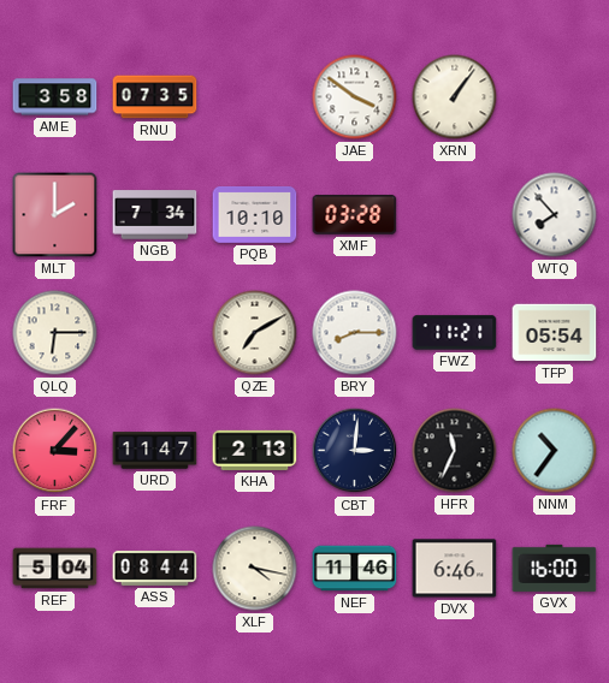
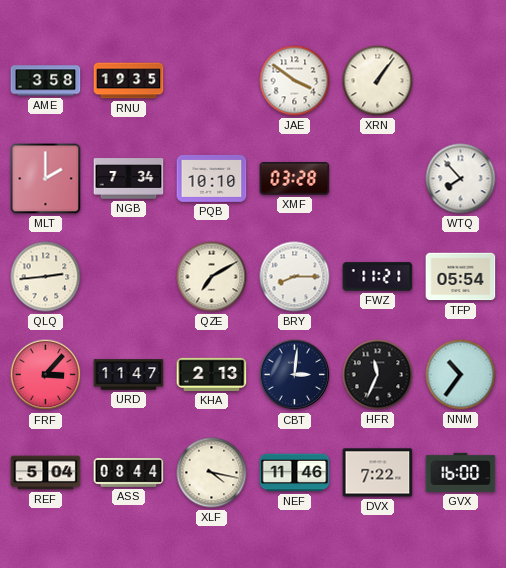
RNU: 07:35 -> 19:35
QLQ: 6:15 -> 2:44
DVX: 6:46 -> 7:22
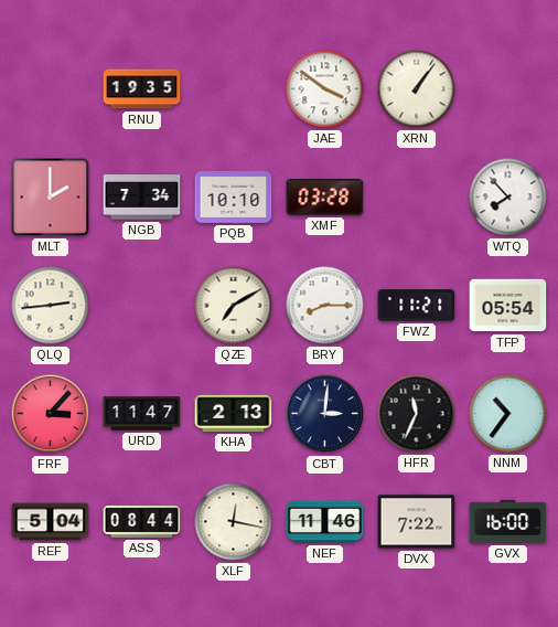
AME: 3:58 -> none
XLF: 4:17 -> 12:17
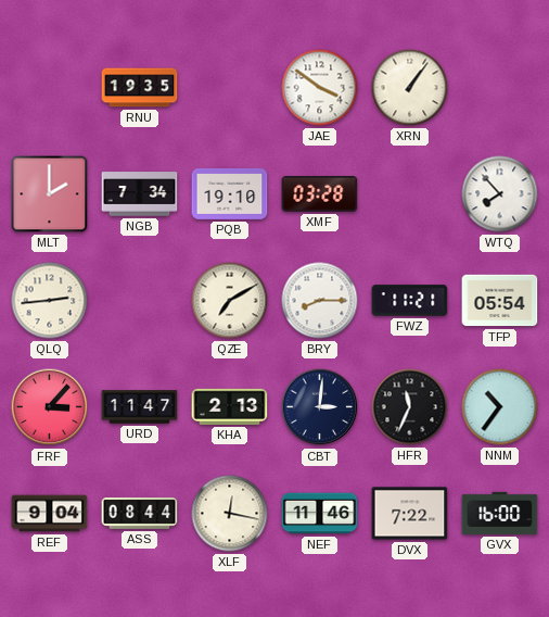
PQB: 10:10 -> 19:10
REF: 5:04 -> 9:04
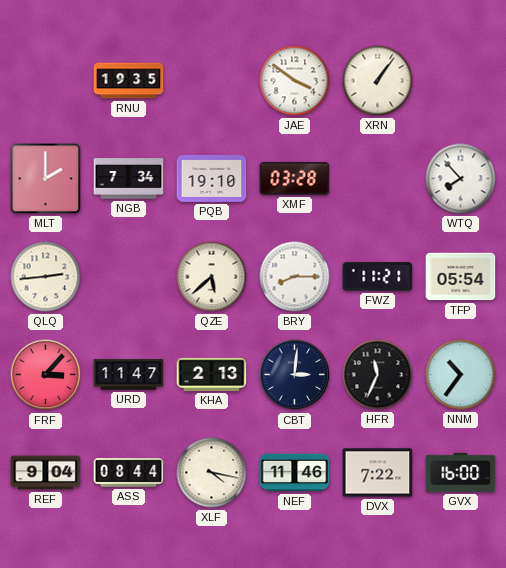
QZE: 7:10 -> 5:38
XLF: 12:17 -> 4:17
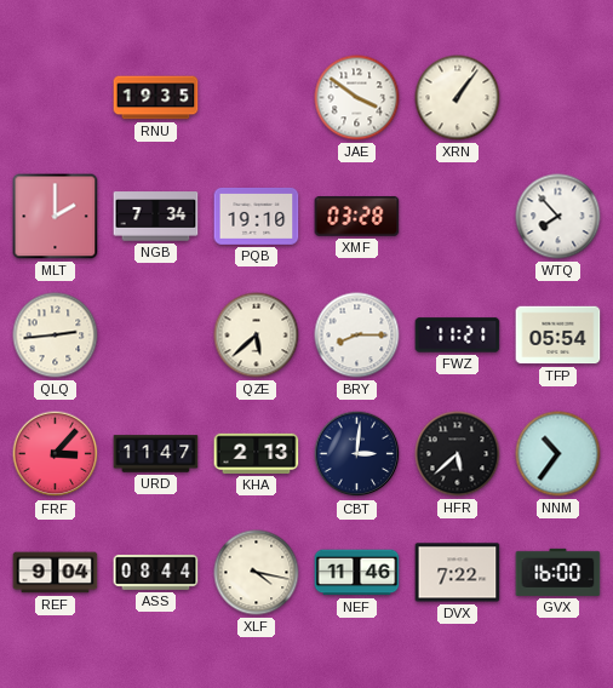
HFR: 11:34 -> 5:38
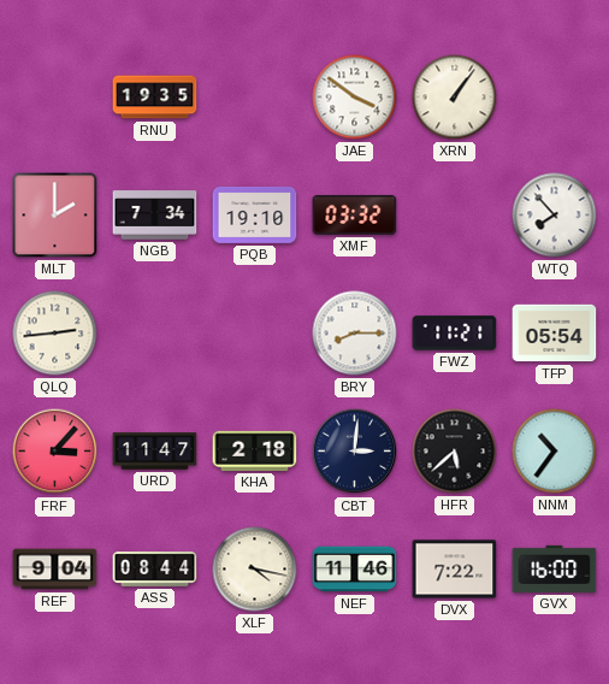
XMF: 03:28 -> 03:32
QZE: 5:38 -> none
KHA: 2:13 -> 2:18
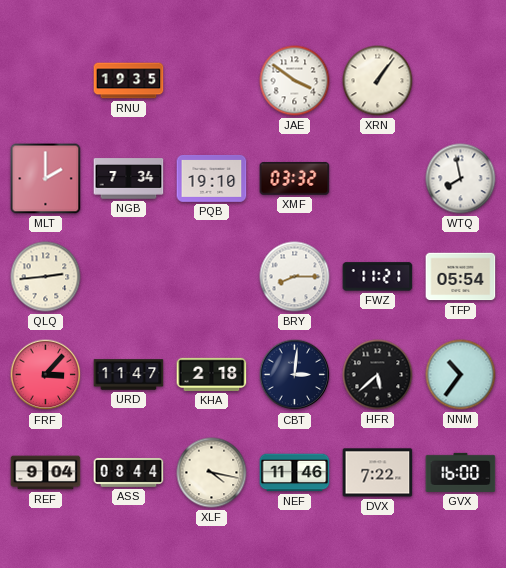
WTQ: 7:53 -> 7:58
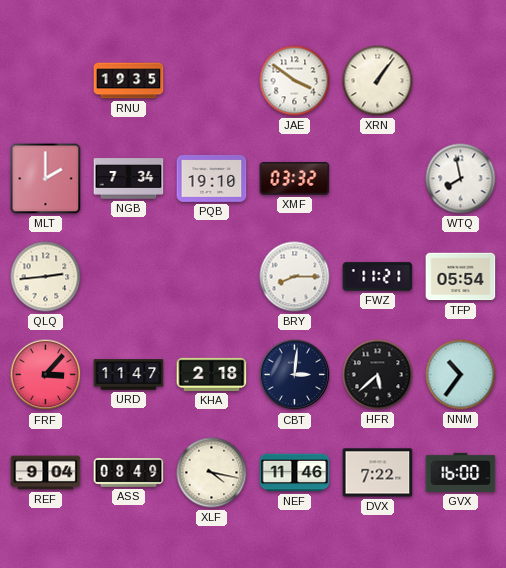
ASS: 08:44 -> 08:49
